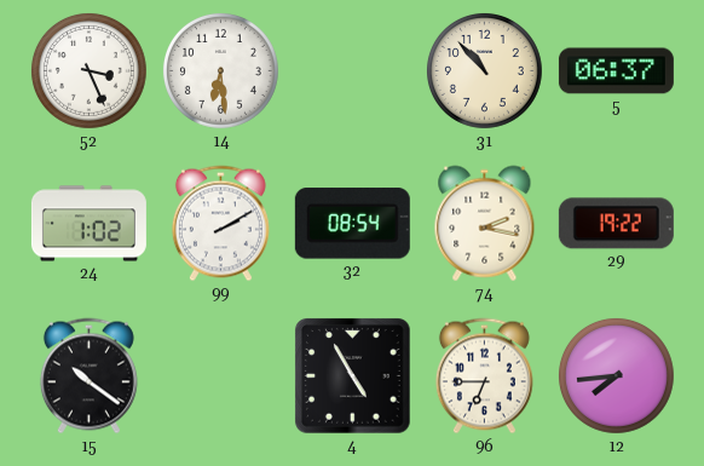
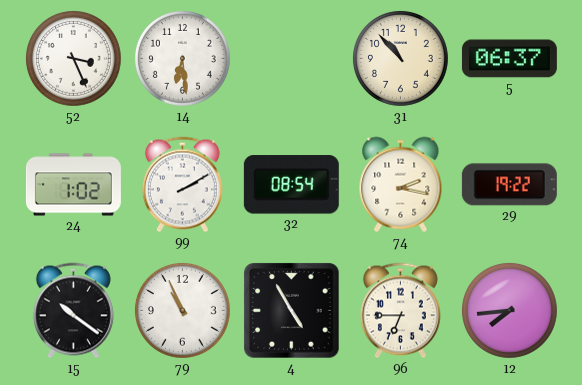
79: none -> 10:56
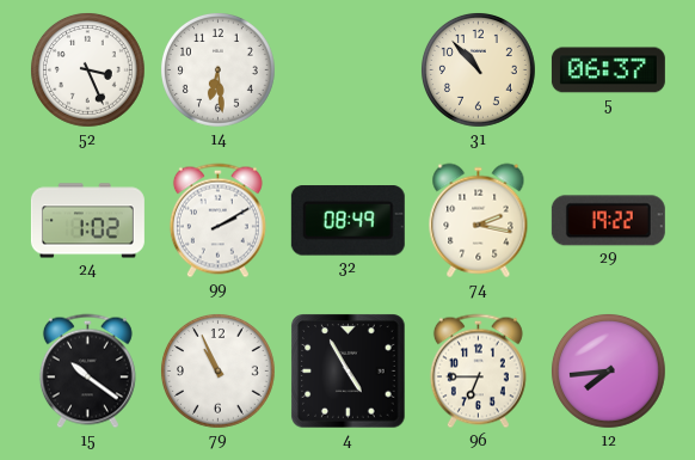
32: 08:54 -> 08:49
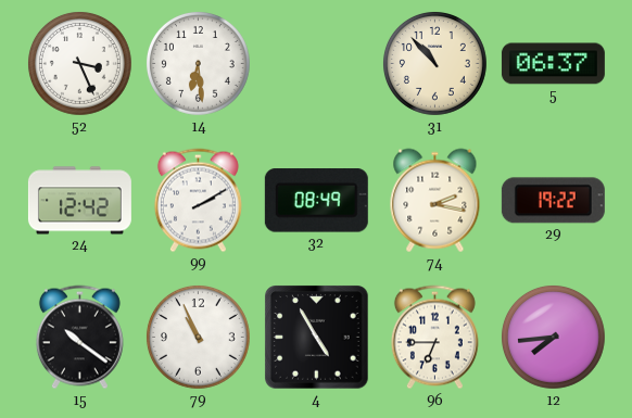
24: 1:02 -> 12:42
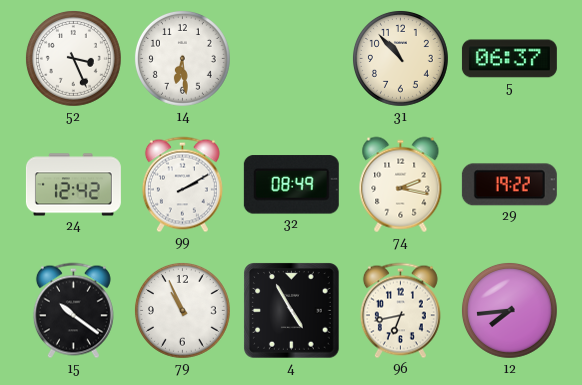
96: 6:45 -> 6:43
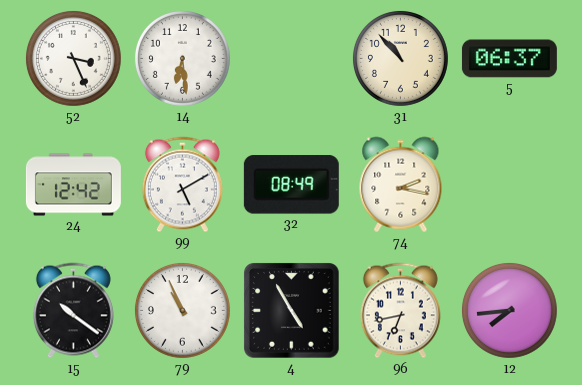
99: 2:10 -> 5:10
29: 19:22 -> none
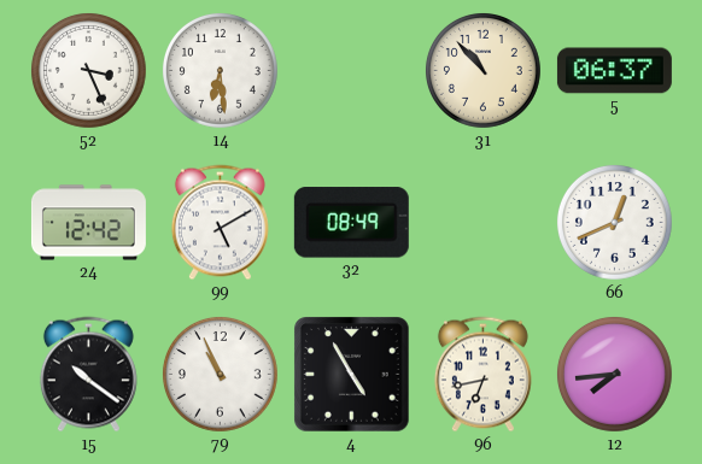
74: 2:17 -> none
66: none -> 12:41
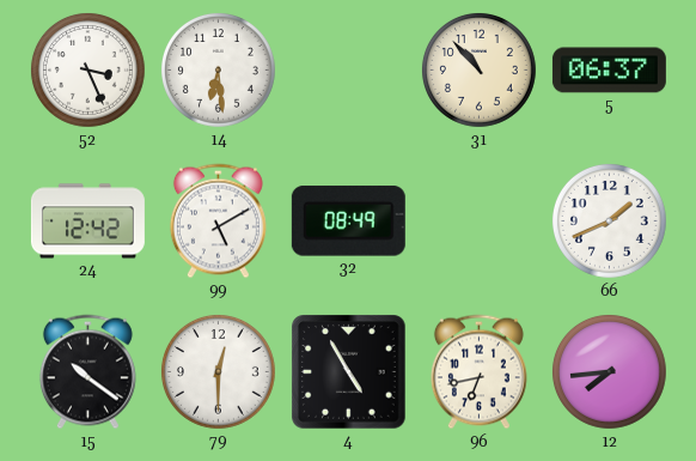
66: 12:41 -> 1:41
79: 10:56 -> 12:30
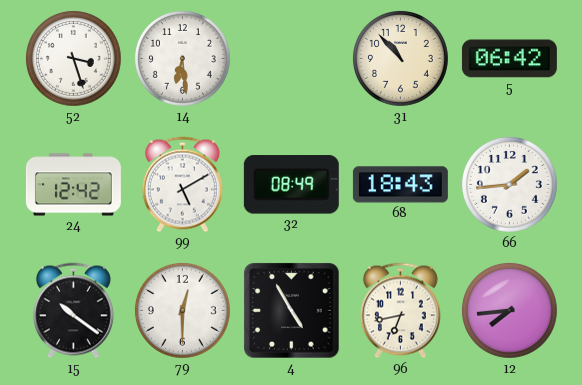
52: 3:26 -> 3:27
5: 06:37 -> 06:42
68: none -> 18:43
66: 1:41 -> 1:44
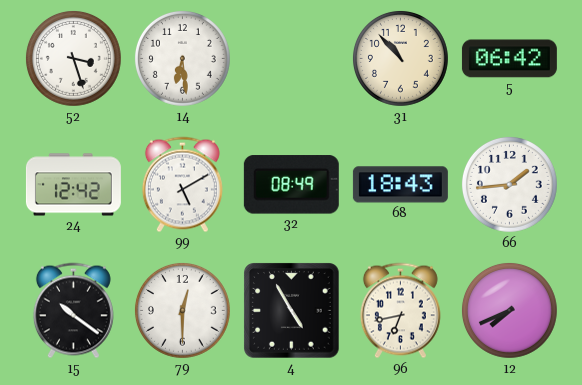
12: 7:44 -> 7:41
